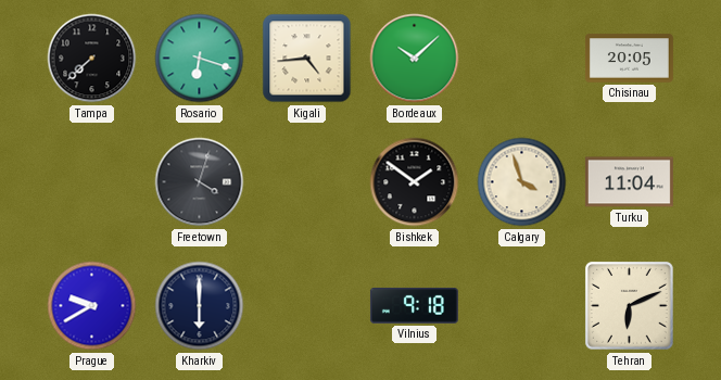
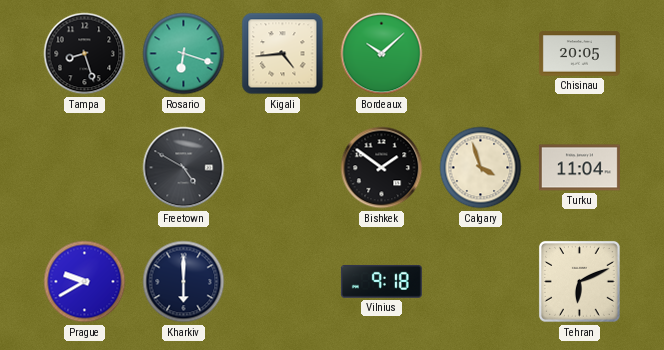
Tampa: 7:38 -> 8:27
Freetown: 4:03 -> 4:50
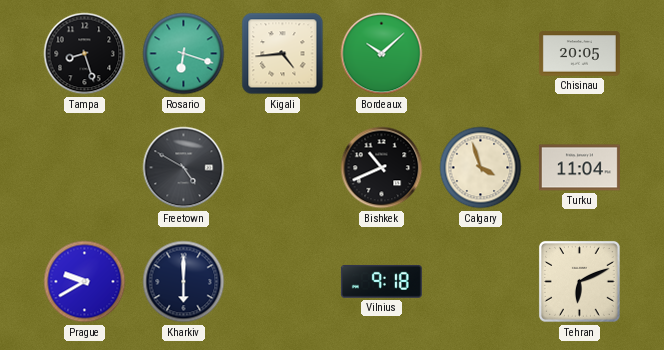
Bishkek: 1:51 -> 10:41
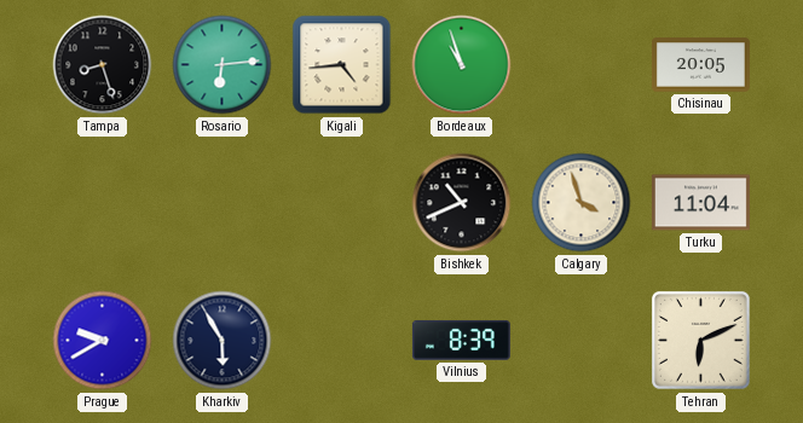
Rosario: 6:18 -> 6:14
Bordeaux: 10:08 -> 10:57
Freetown: 4:50 -> none
Kharkiv: 6:00 -> 5:55
Vilnius: 9:18 -> 8:39
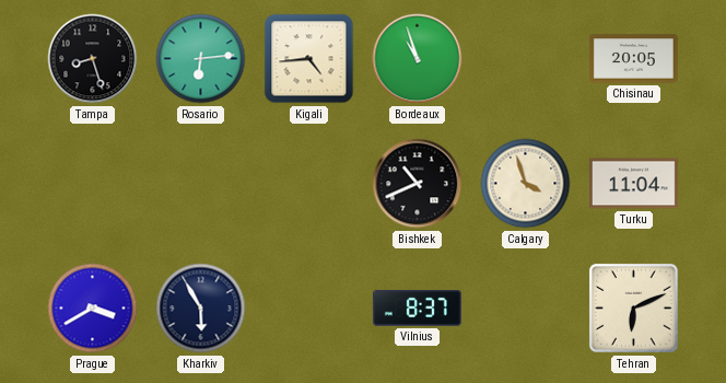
Prague: 9:40 -> 3:40
Vilnius: 8:39 -> 8:37
